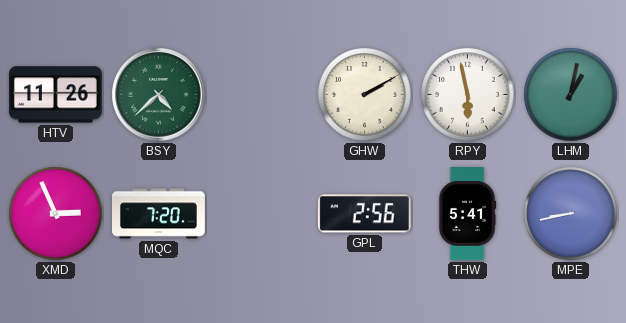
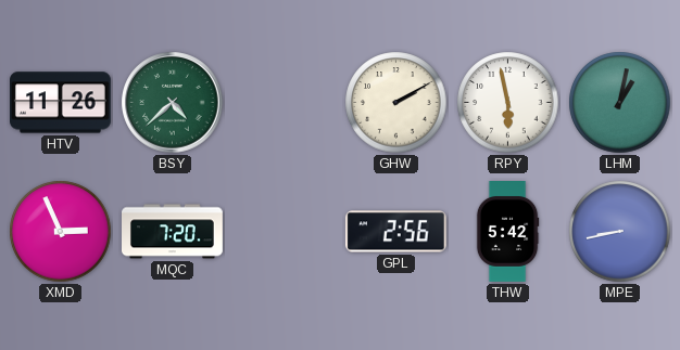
THW: 5:41 -> 5:42
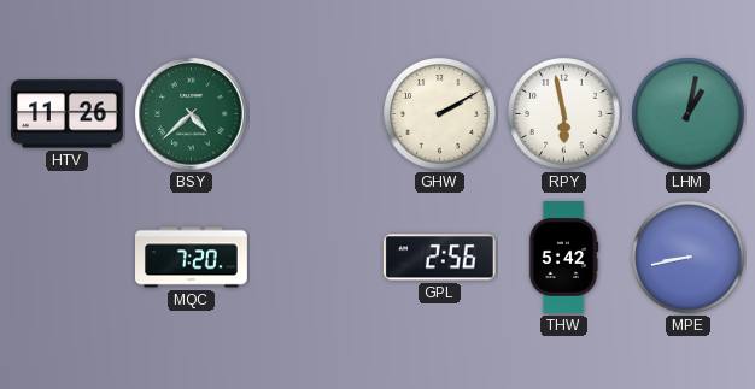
XMD: 2:56 -> none
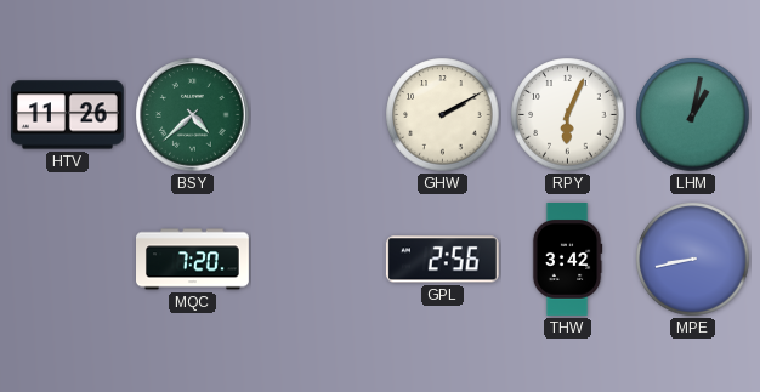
RPY: 5:58 -> 6:04
THW: 5:42 -> 3:42
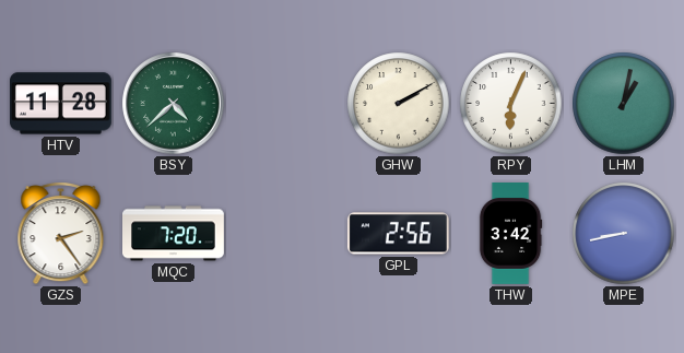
HTV: 11:26 -> 11:28
GZS: none -> 2:24
